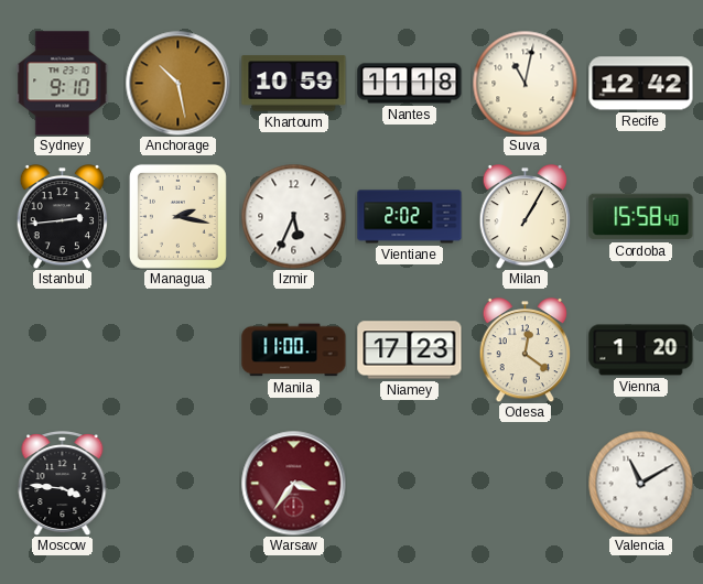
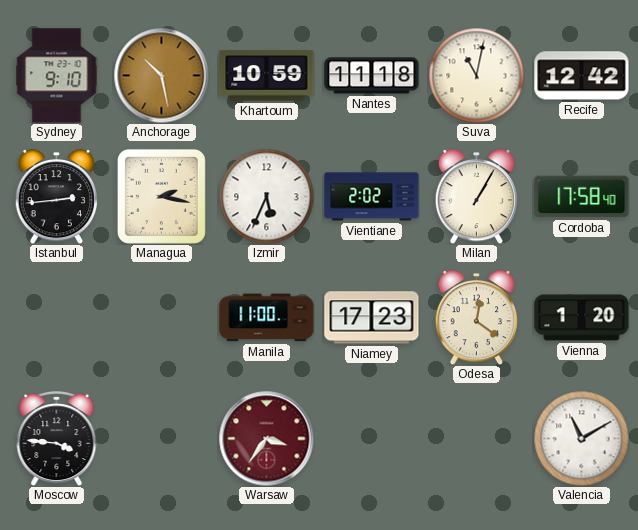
Cordoba: 15:58 -> 17:58
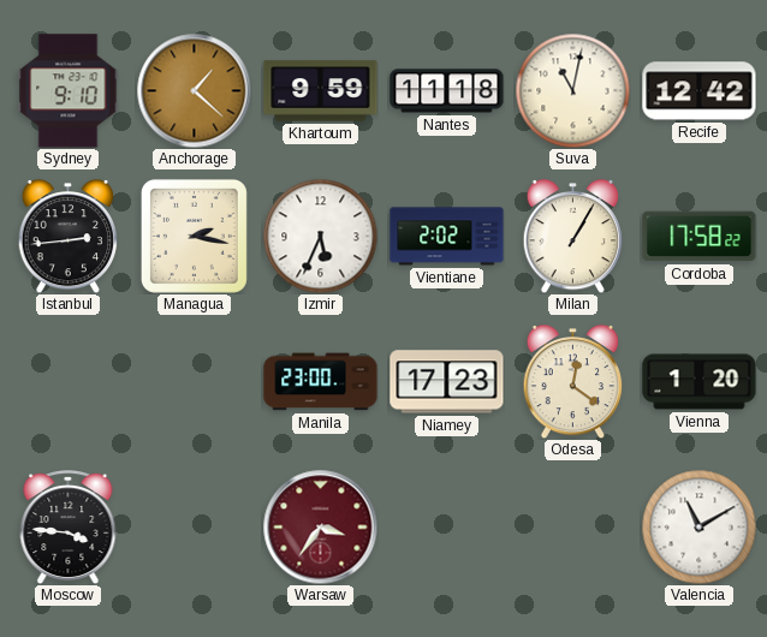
Anchorage: 10:28 -> 1:22
Khartoum: 10:59 -> 9:59
Cordoba: 17:58:40 -> 17:58:22
Manila: 11:00 -> 23:00
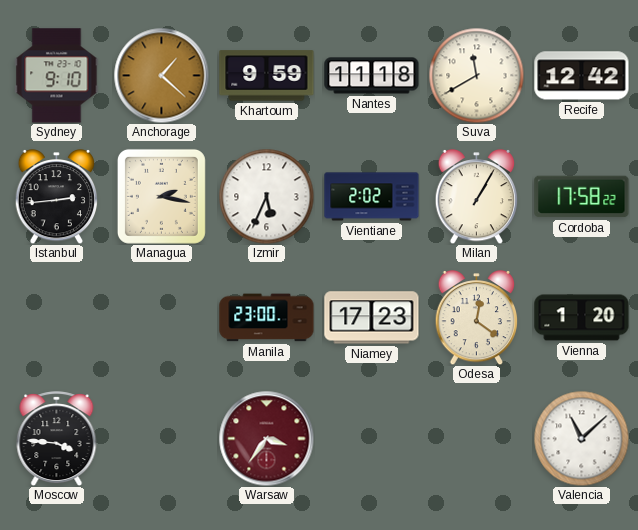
Suva: 11:02 -> 11:40
Valencia: 11:10 -> 11:08
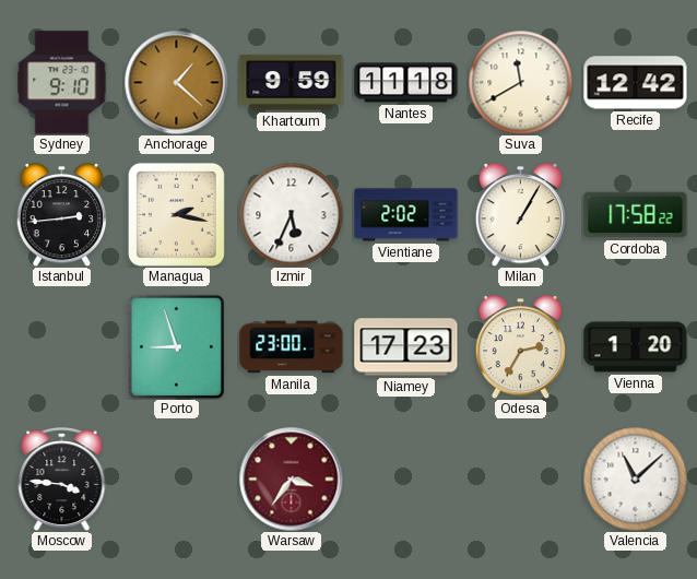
Porto: none -> 8:57
Odesa: 12:21 -> 2:35
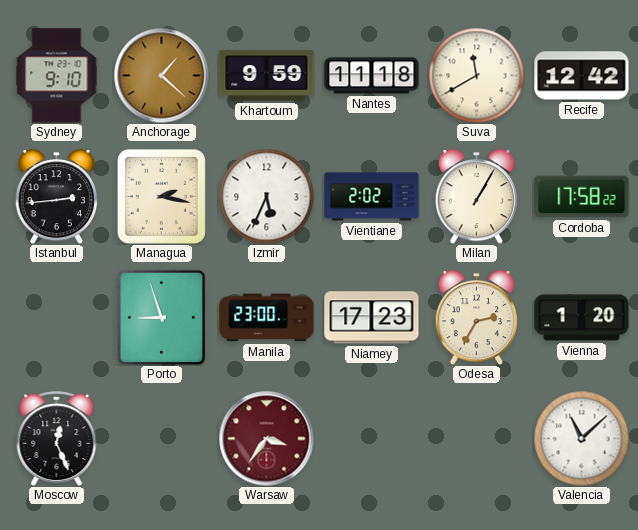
Moscow: 3:46 -> 12:26
